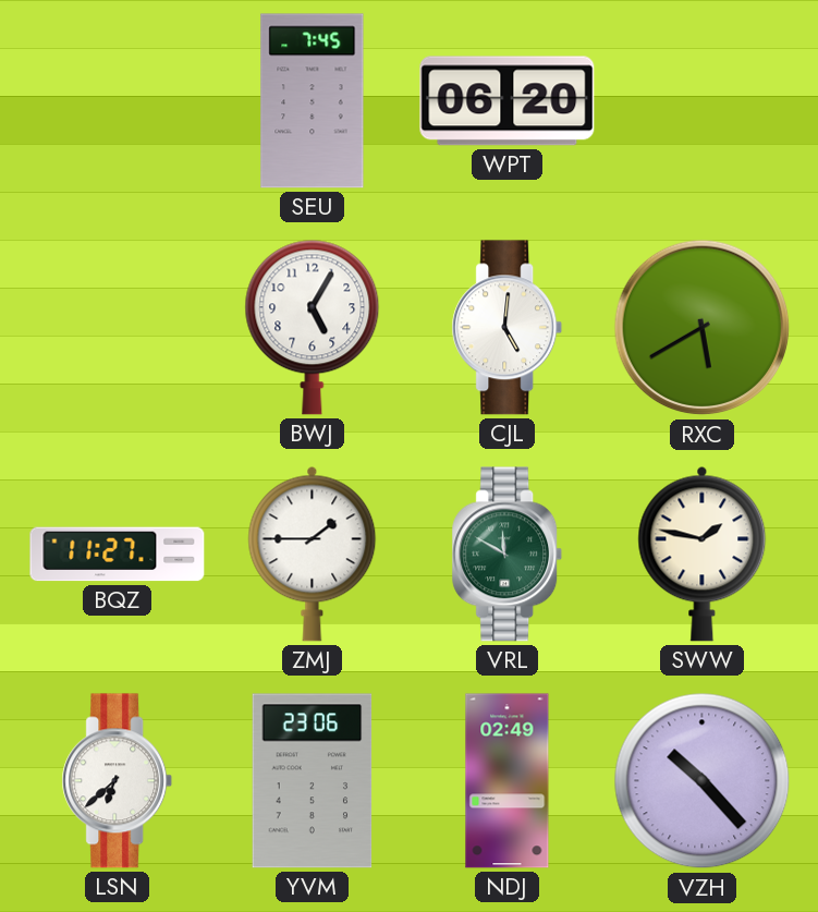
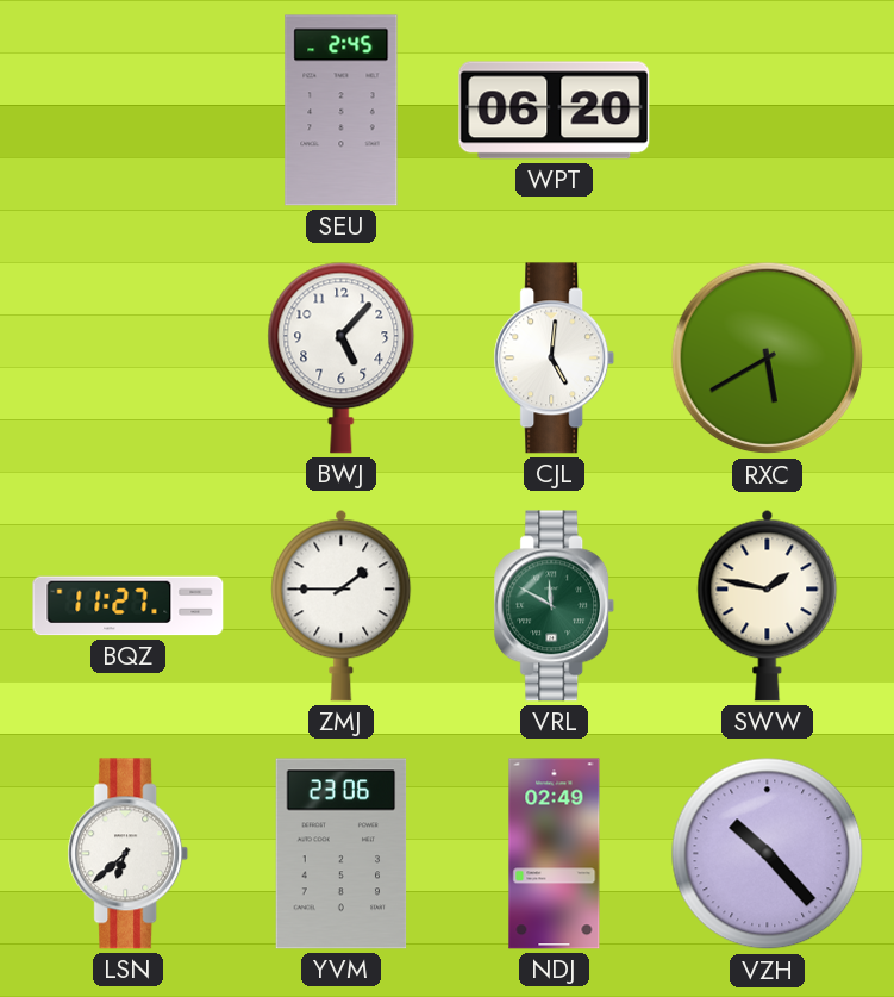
SEU: 7:45 -> 2:45
BWJ: 5:05 -> 5:07
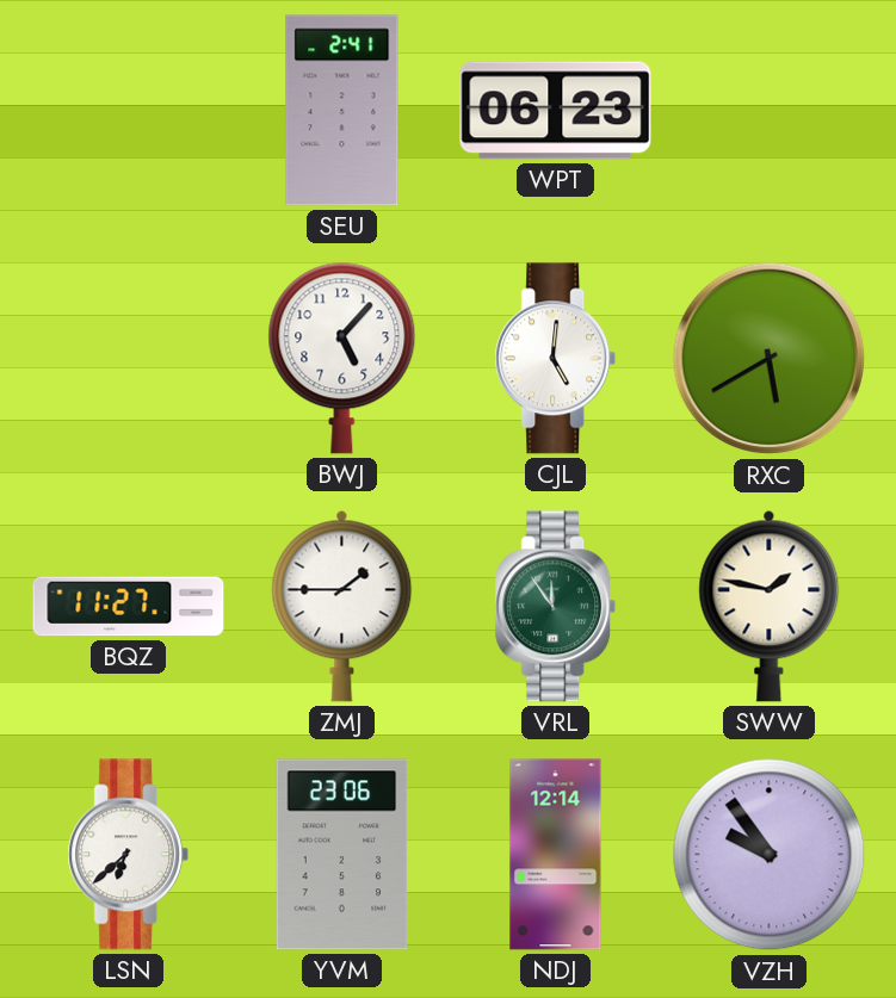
SEU: 2:45 -> 2:41
WPT: 06:20 -> 06:23
VRL: 11:50 -> 11:54
NDJ: 02:49 -> 12:14
VZH: 10:23 -> 9:54
